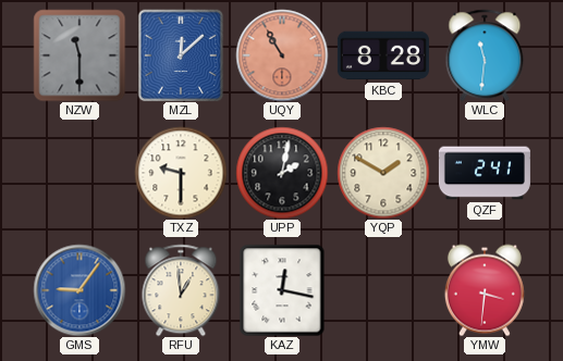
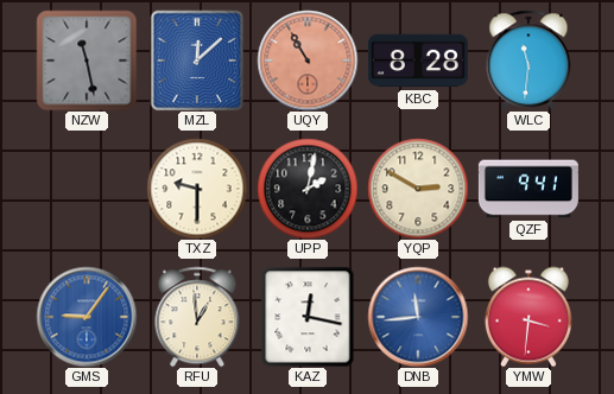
NZW: 11:30 -> 11:28
YQP: 1:50 -> 2:50
QZF: 2:41 -> 9:41
DNB: none -> 11:44
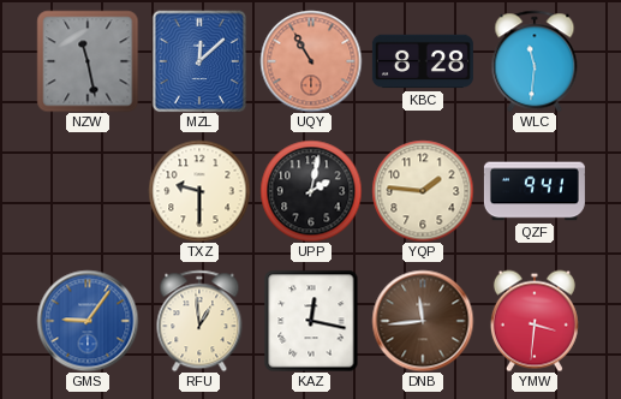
YQP: 2:50 -> 1:46
DNB dial: blue -> brown
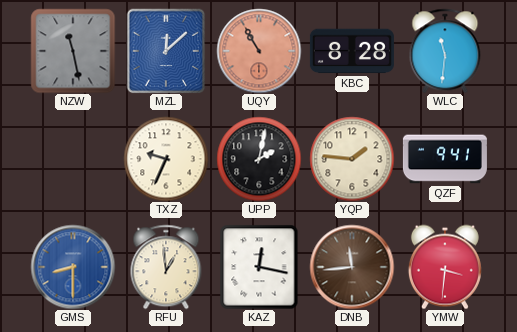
TXZ: 9:30 -> 9:34
GMS: 9:06 -> 8:30
